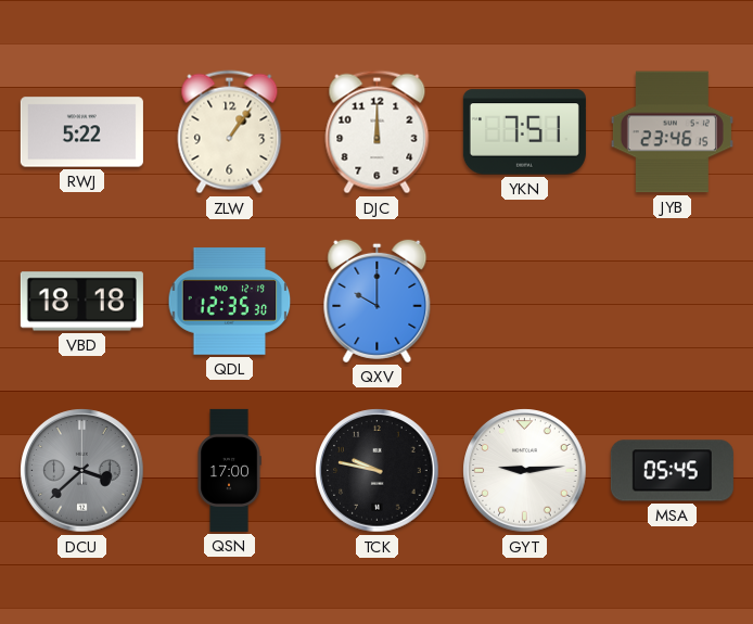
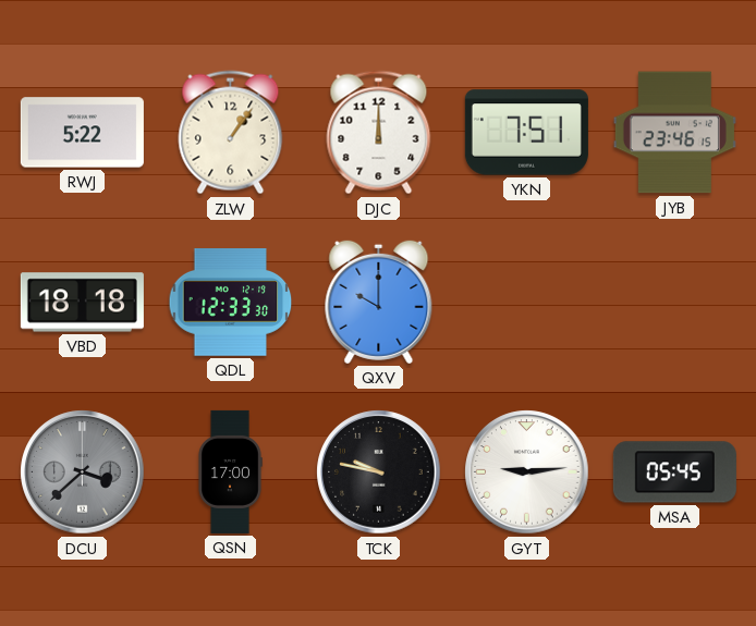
QDL: 12:35 -> 12:33
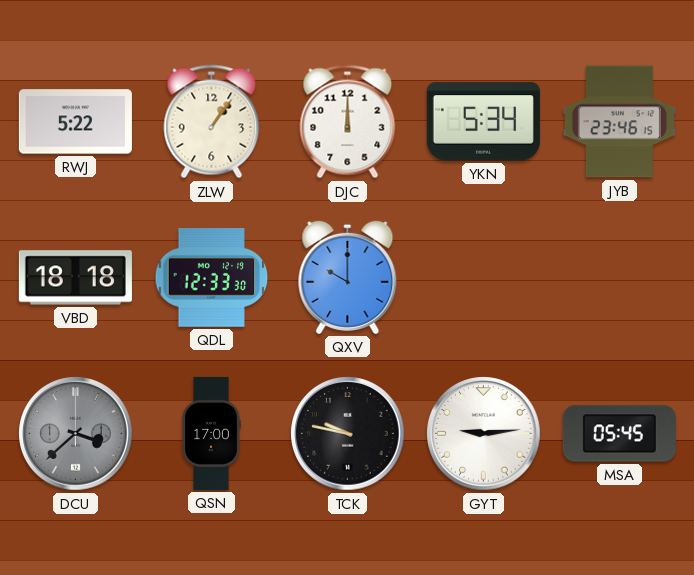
YKN: 7:51 -> 5:34
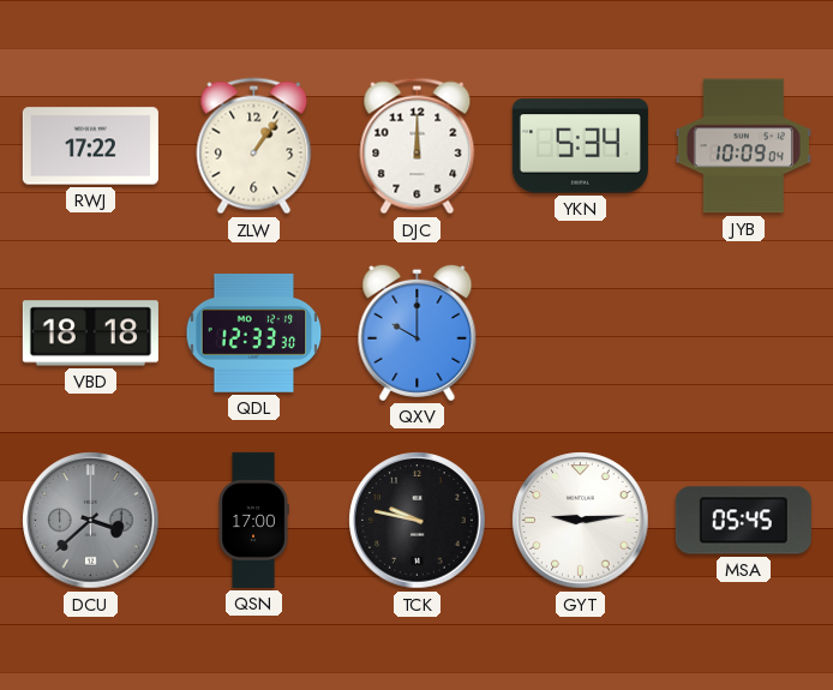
RWJ: 5:22 -> 17:22
JYB: 23:46 -> 10:09
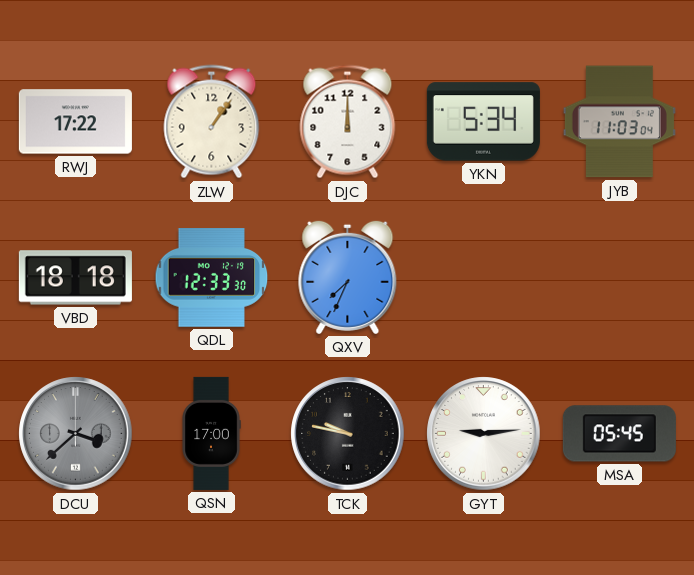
JYB: 10:09 -> 11:03
QXV: 10:00 -> 7:34
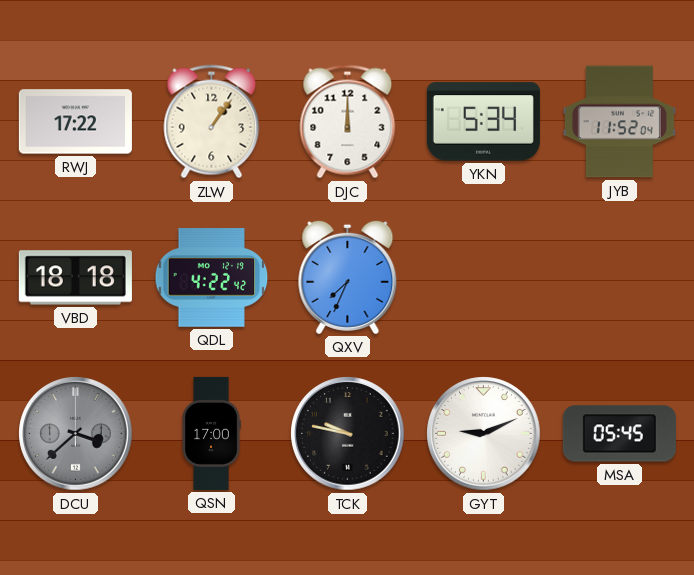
JYB: 11:03 -> 11:52
QDL: 12:33 -> 4:22
GYT: 9:14 -> 9:11
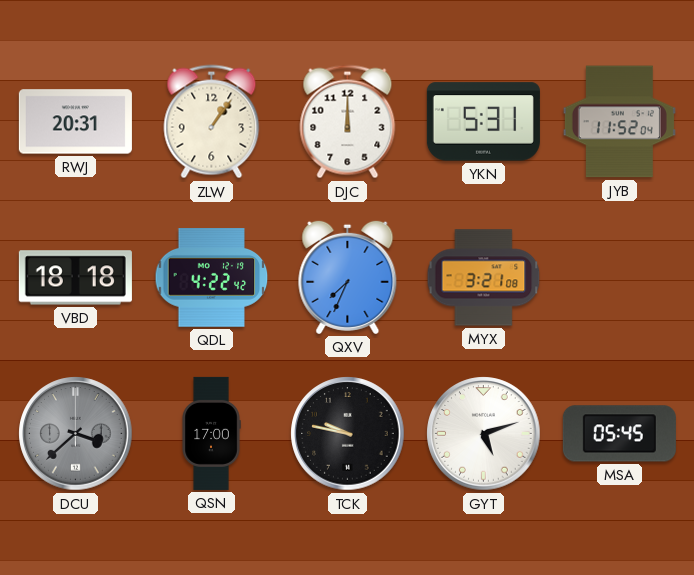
RWJ: 17:22 -> 20:31
YKN: 5:34 -> 5:31
MYX: none -> 3:21
GYT: 9:11 -> 5:12
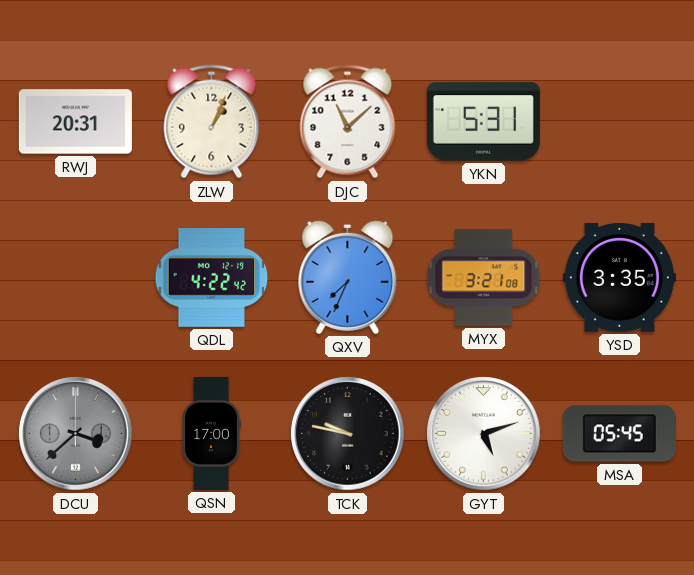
ZLW: 1:06 -> 1:04
DJC: 12:00 -> 11:08
JYB: 11:52 -> none
VBD: 18:18 -> none
YSD: none -> 3:35
